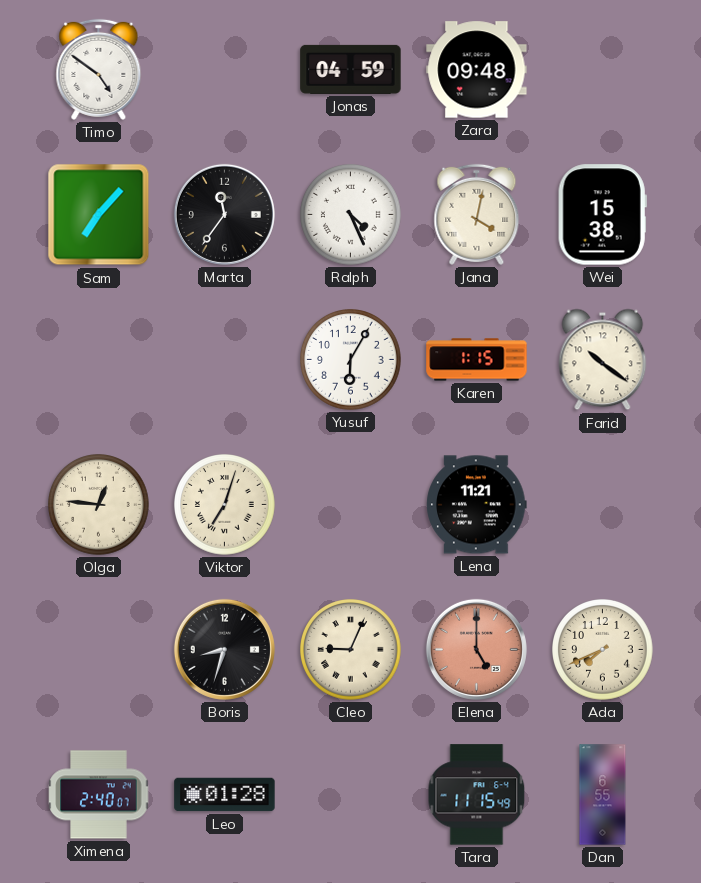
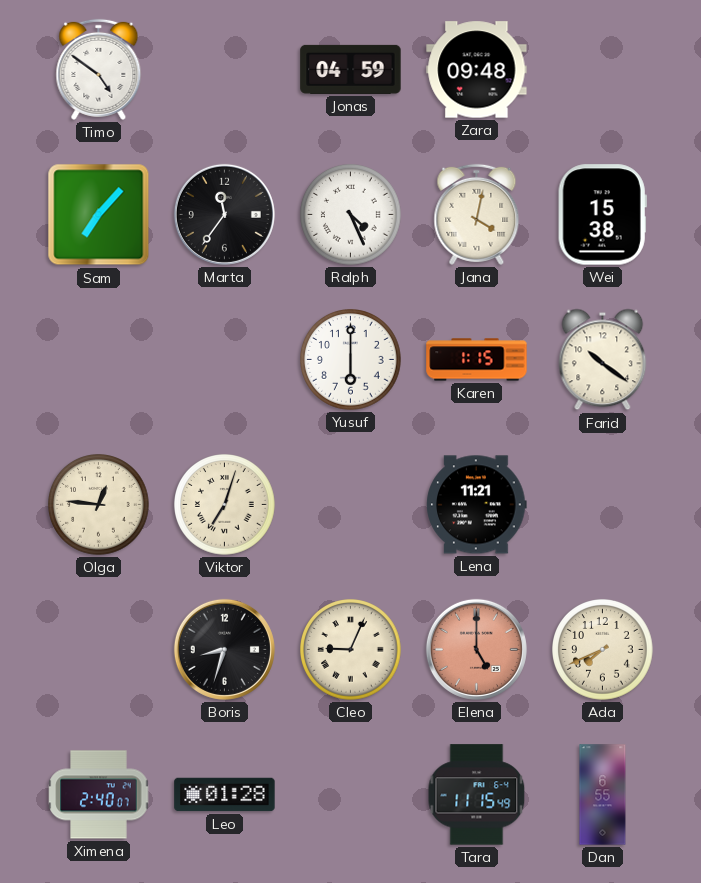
Yusuf: 6:05 -> 6:00
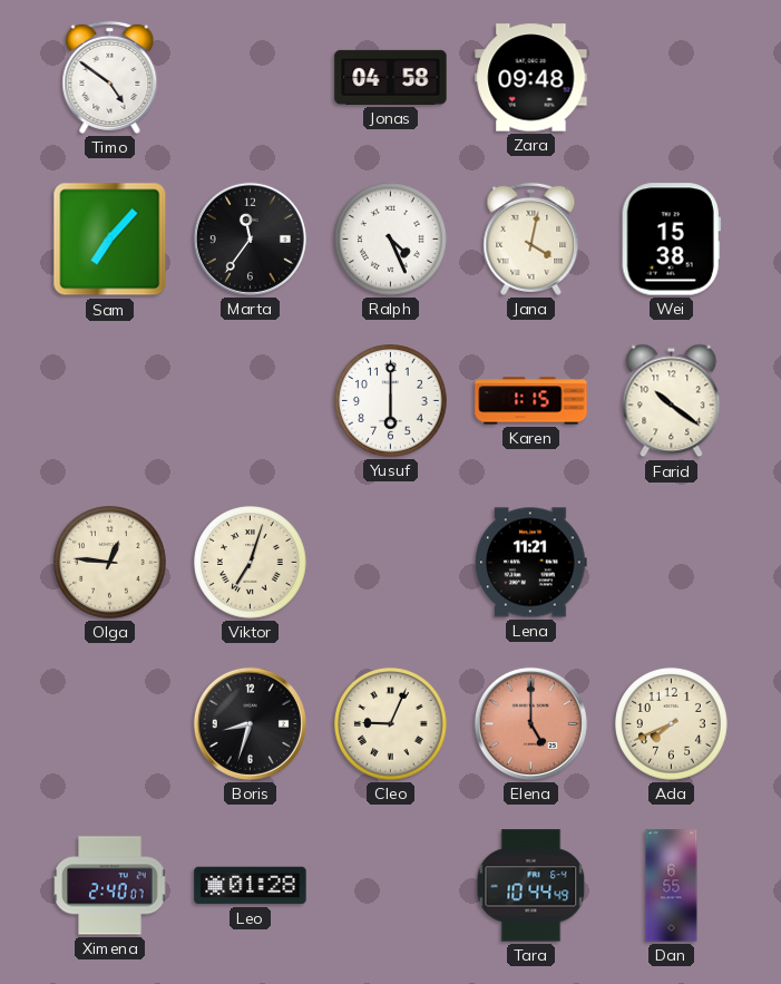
Jonas: 04:59 -> 04:58
Tara: 11:15 -> 10:44
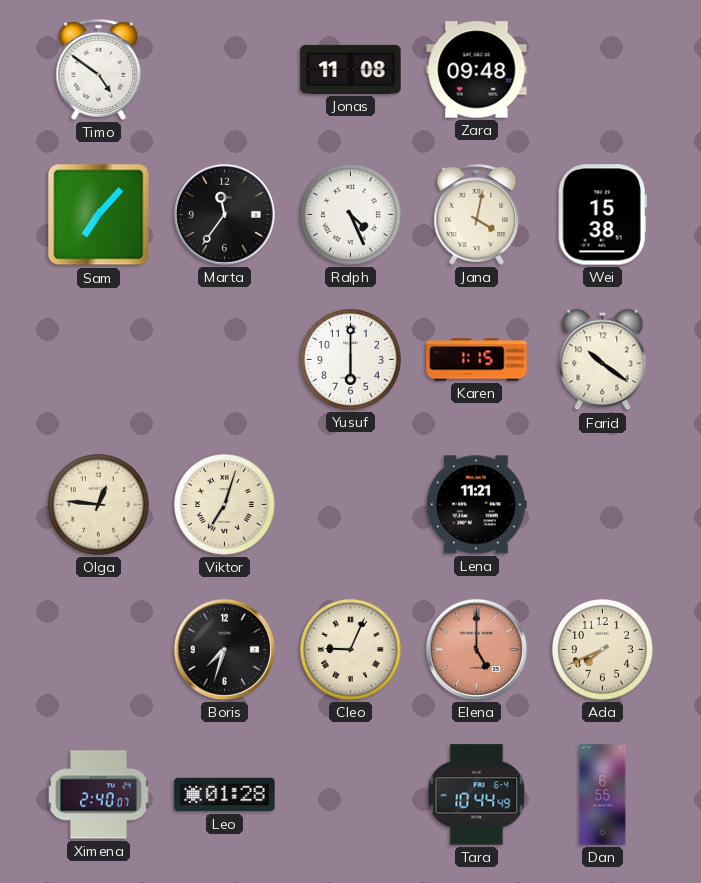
Jonas: 04:58 -> 11:08
Boris: 8:33 -> 7:33
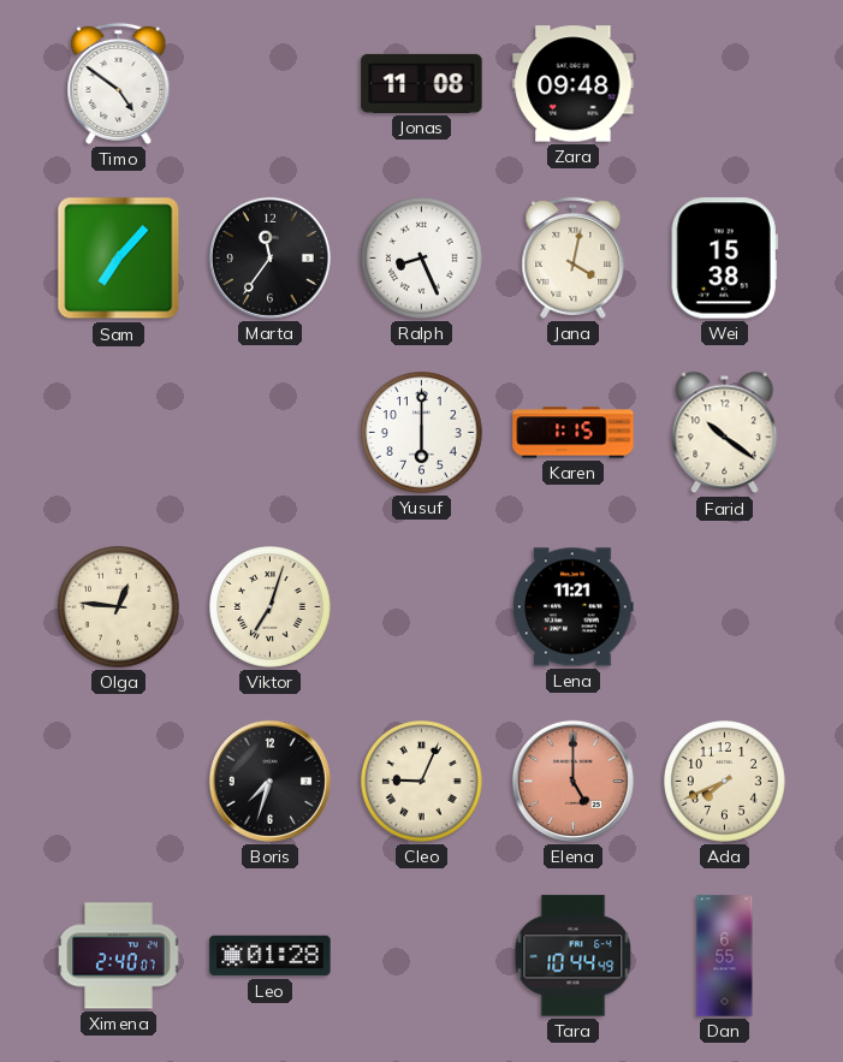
Ralph: 4:26 -> 8:26
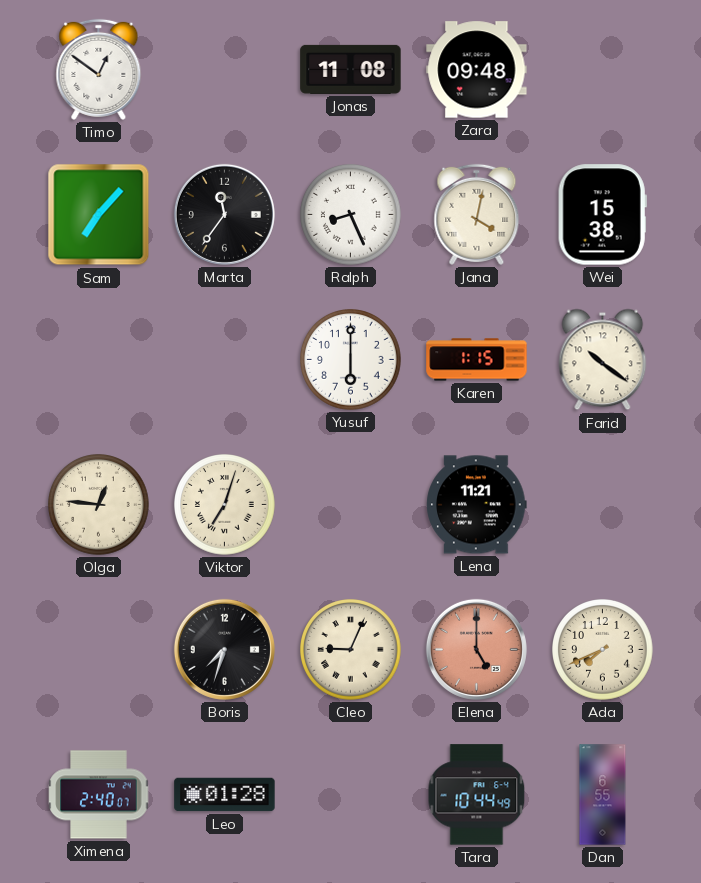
Timo: 4:51 -> 12:51
